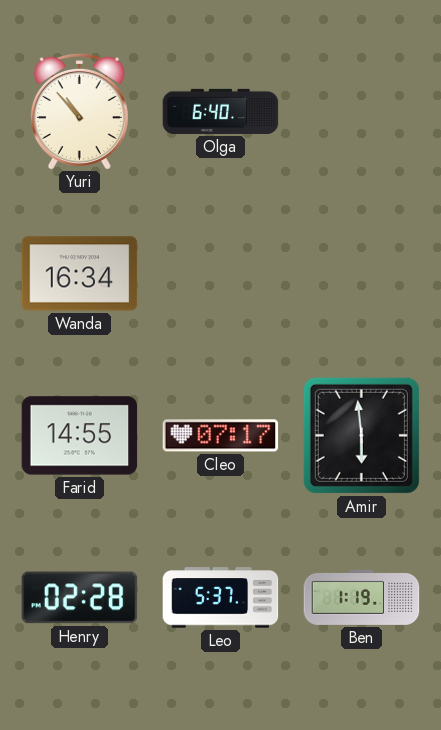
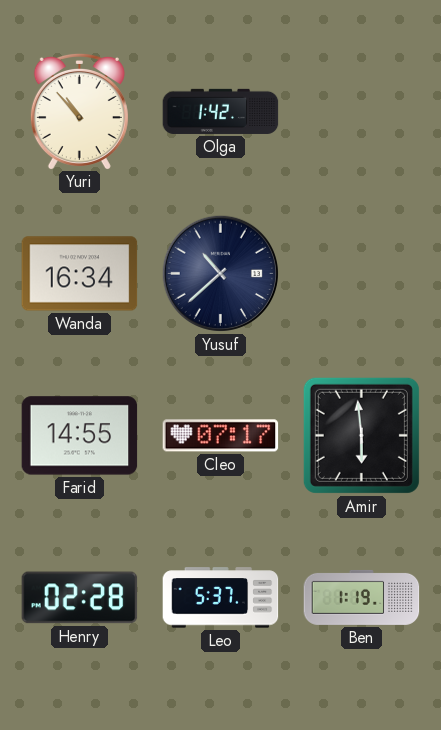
Olga: 6:40 -> 1:42
Yusuf: none -> 10:38
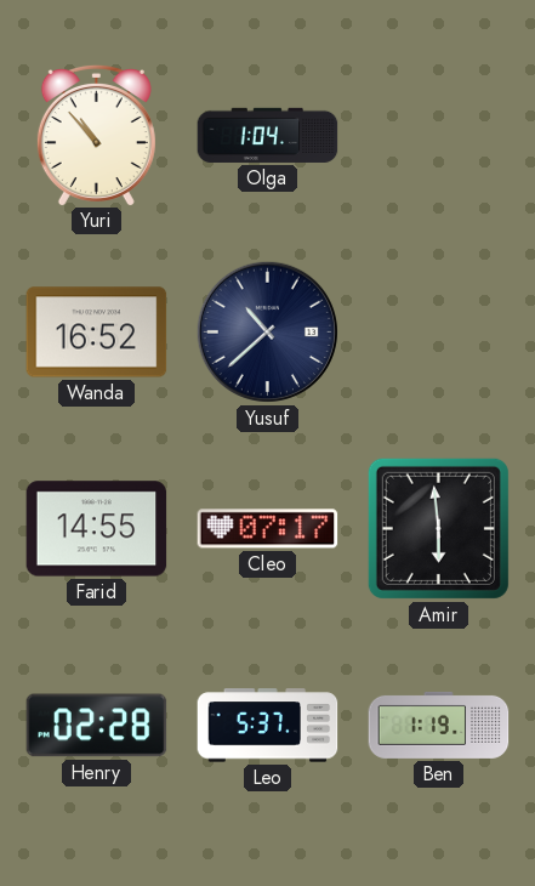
Olga: 1:42 -> 1:04
Wanda: 16:34 -> 16:52
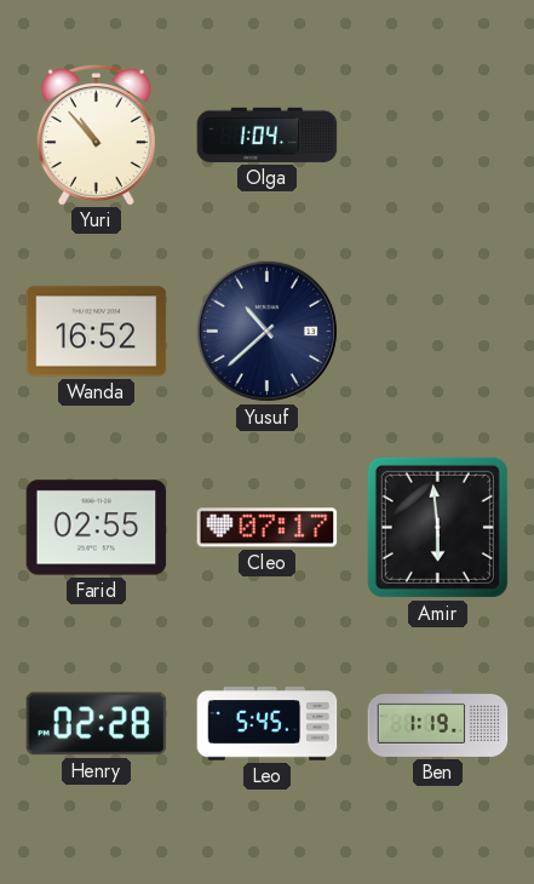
Farid: 14:55 -> 02:55
Leo: 5:37 -> 5:45
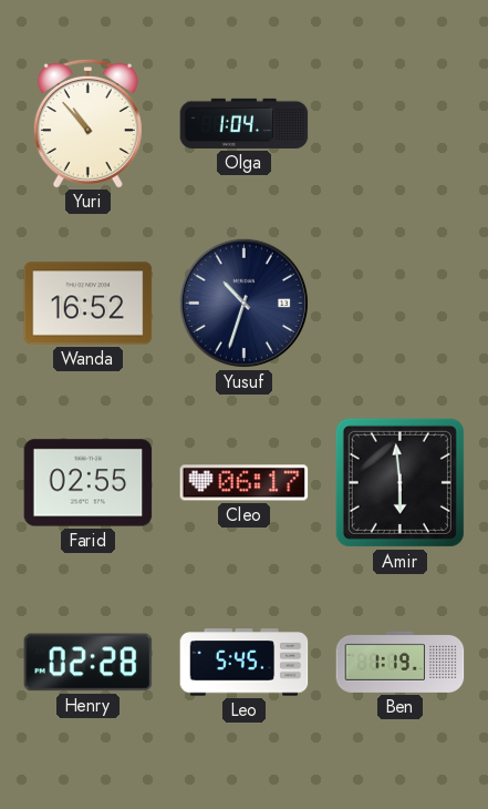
Yusuf: 10:38 -> 10:33
Cleo: 07:17 -> 06:17
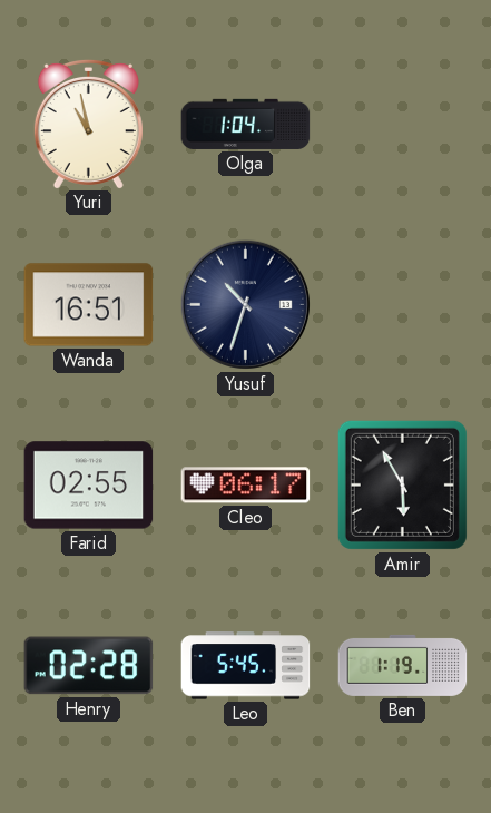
Yuri: 10:53 -> 10:58
Wanda: 16:52 -> 16:51
Amir: 5:59 -> 5:55
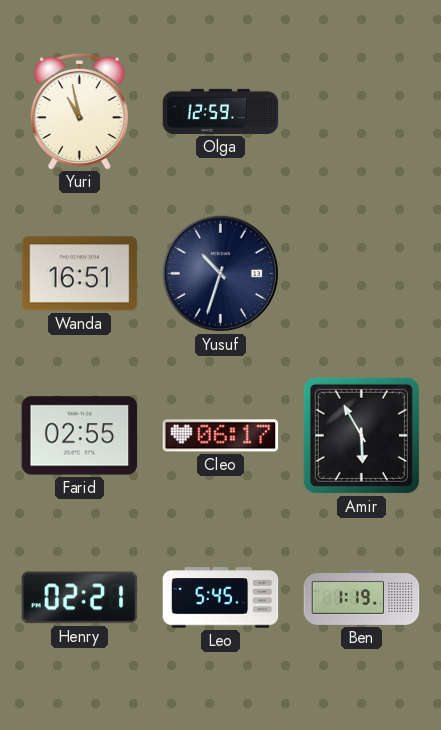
Olga: 1:04 -> 12:59
Henry: 02:28 -> 02:21
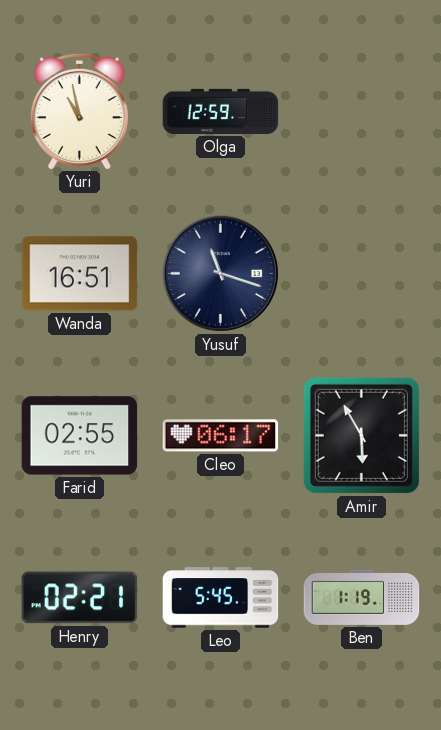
Yusuf: 10:33 -> 11:18
